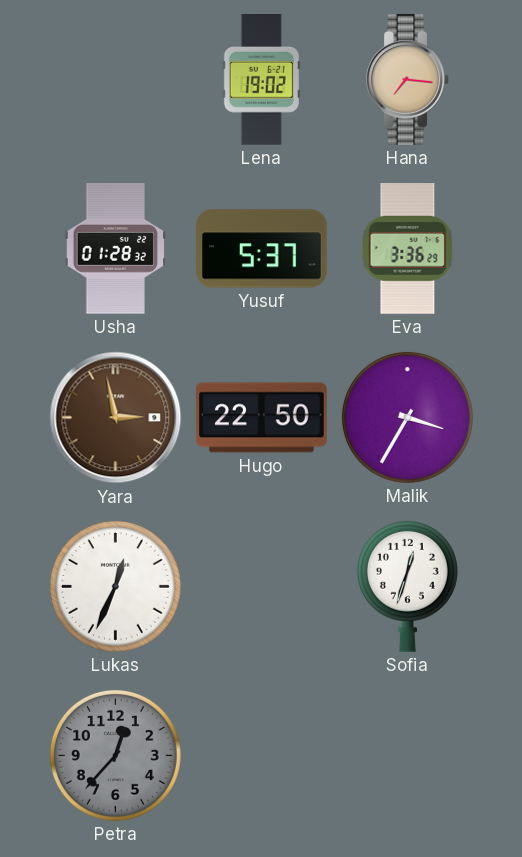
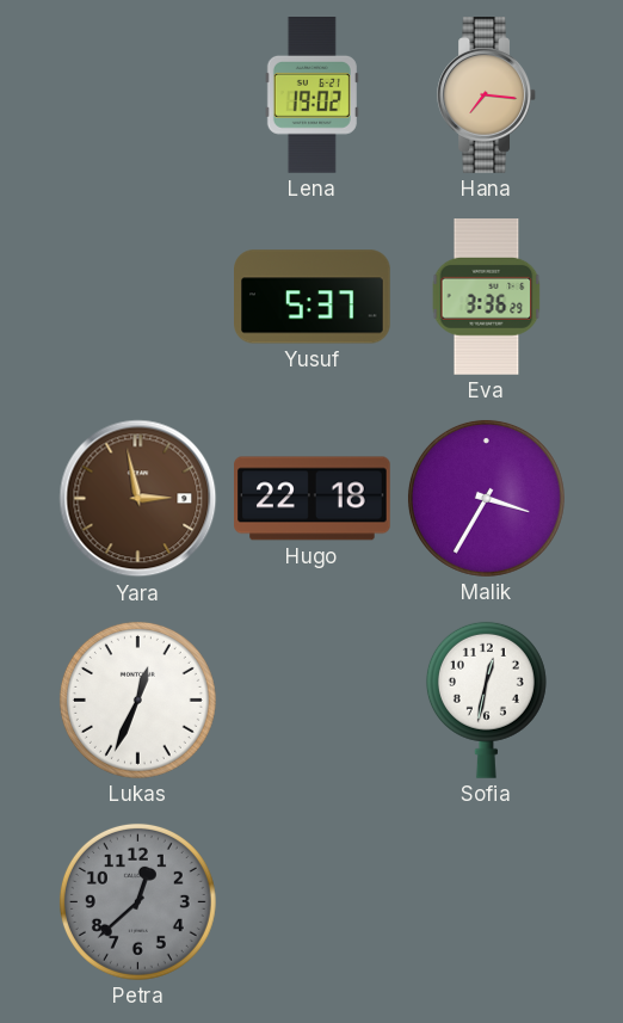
Usha: 01:28 -> none
Hugo: 22:50 -> 22:18
Sofia: 12:33 -> 12:32
Petra: 12:37 -> 12:38
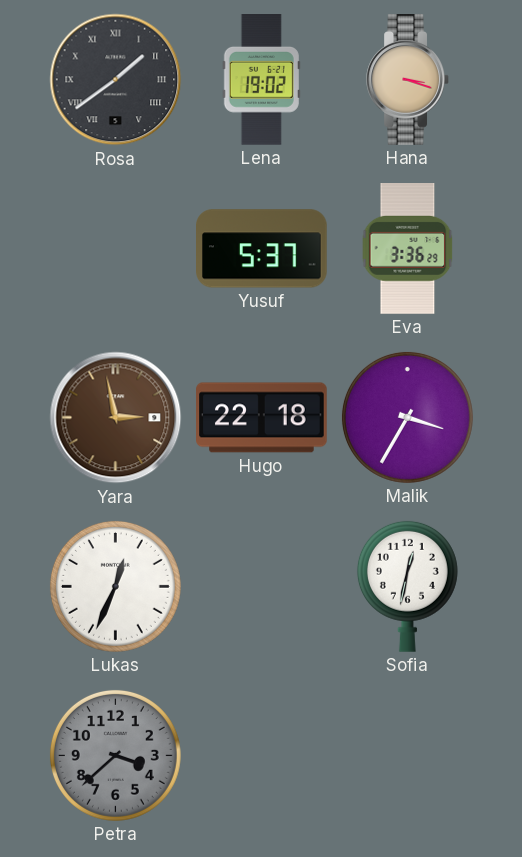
Rosa: none -> 1:39
Hana: 7:16 -> 3:18
Petra: 12:38 -> 3:38
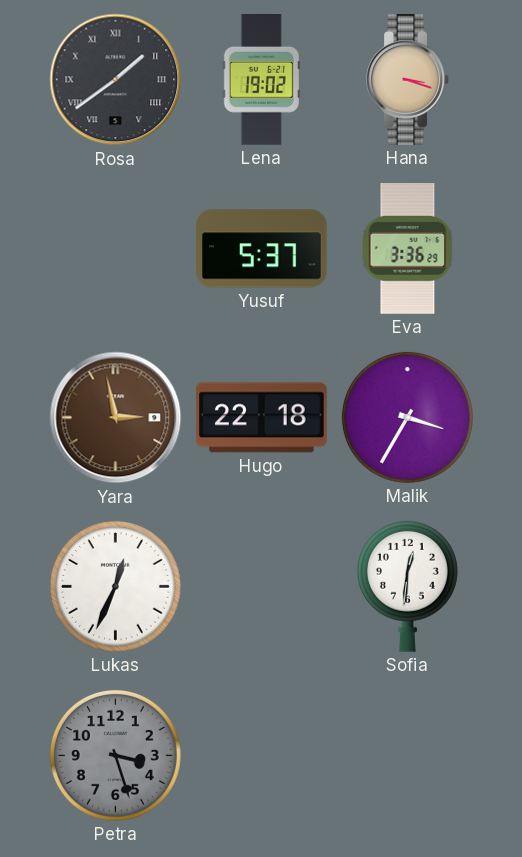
Sofia: 12:32 -> 12:31
Petra: 3:38 -> 3:27
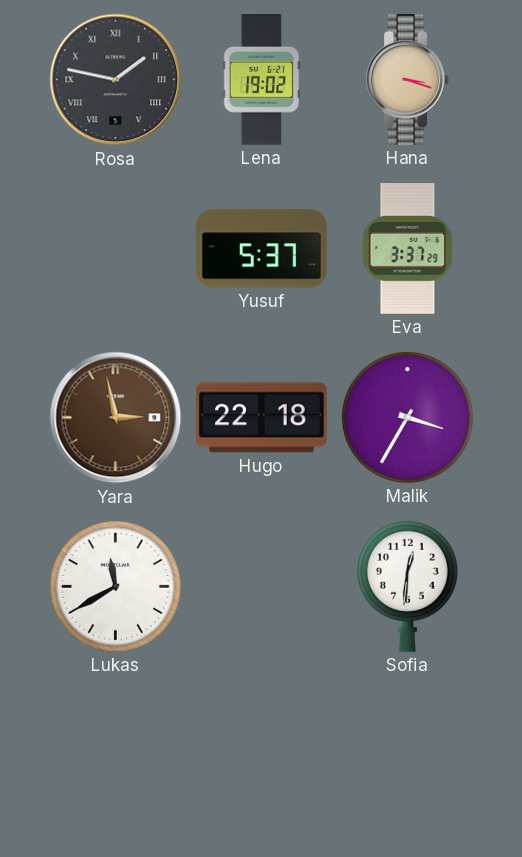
Rosa: 1:39 -> 1:47
Eva: 3:36 -> 3:37
Lukas: 12:34 -> 11:40
Petra: 3:27 -> none
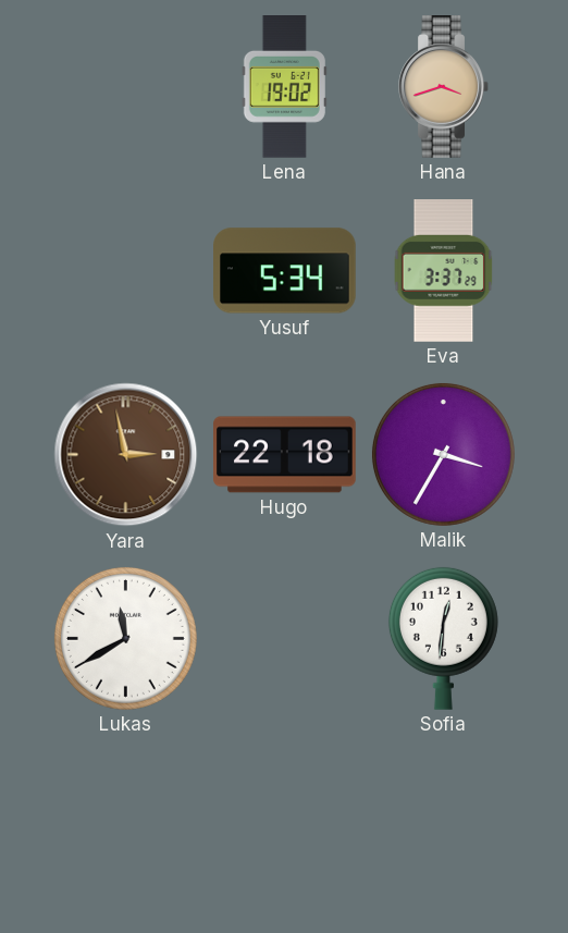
Rosa: 1:47 -> none
Hana: 3:18 -> 3:42
Yusuf: 5:37 -> 5:34
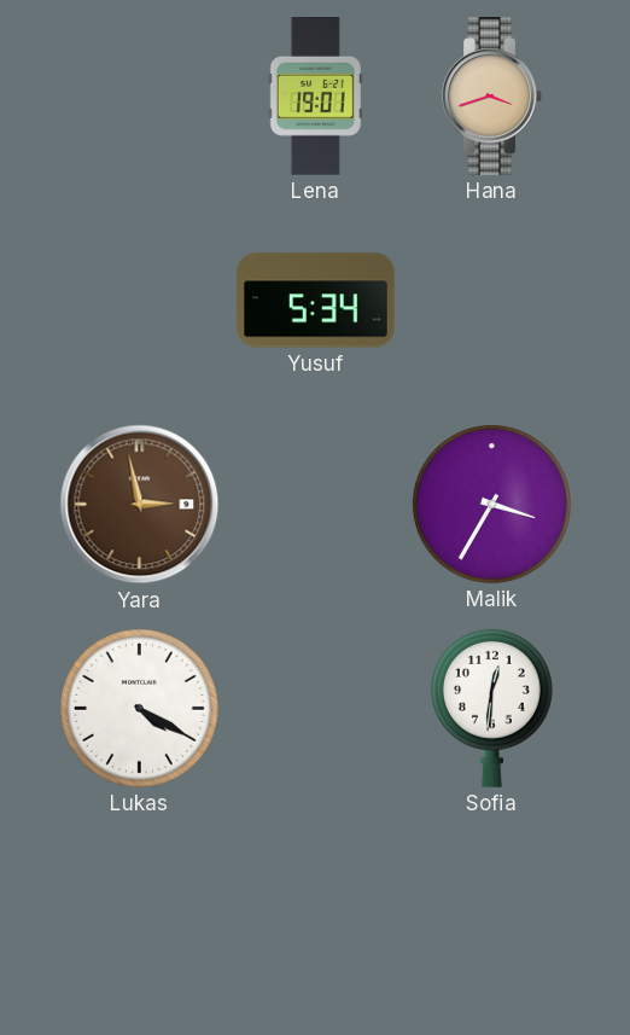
Lena: 19:02 -> 19:01
Eva: 3:37 -> none
Hugo: 22:18 -> none
Lukas: 11:40 -> 4:20
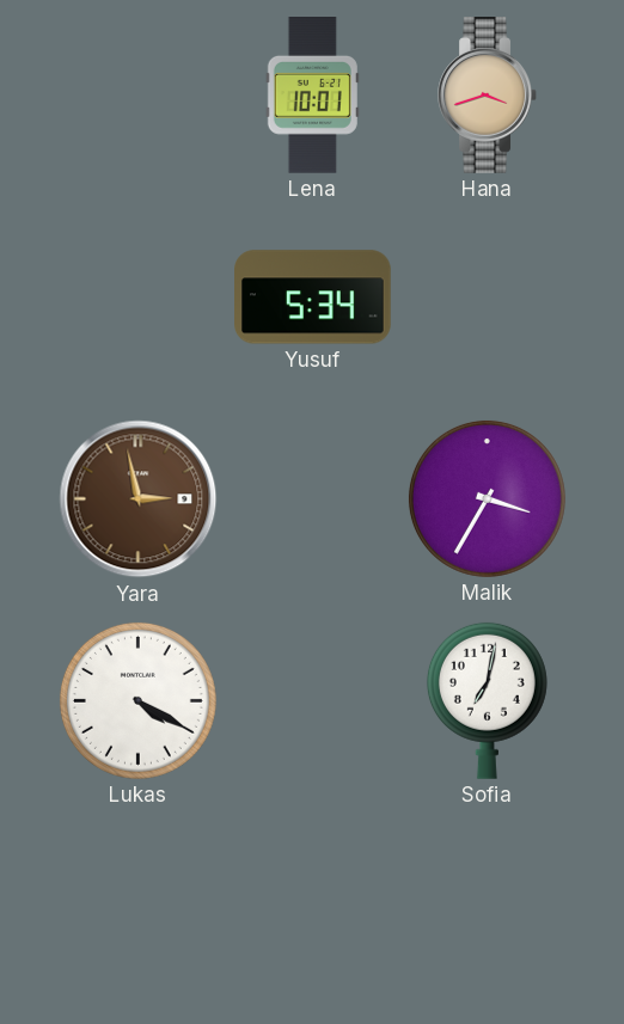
Lena: 19:01 -> 10:01
Sofia: 12:31 -> 7:02
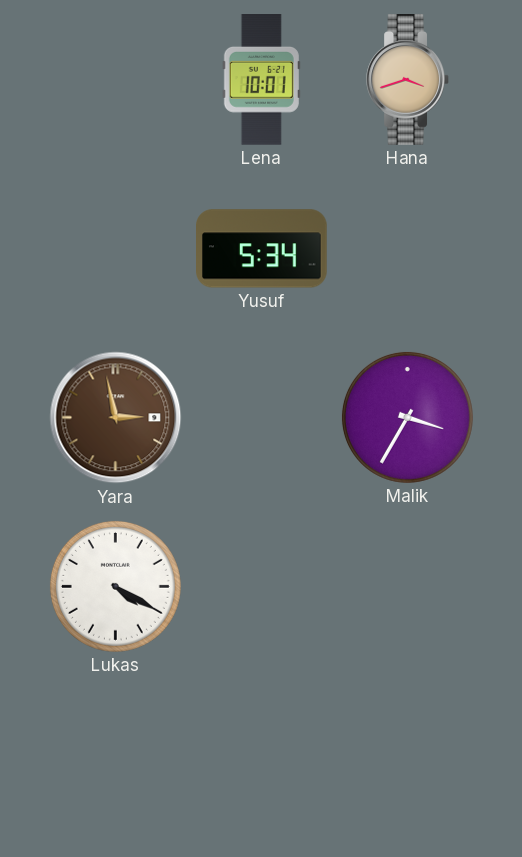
Sofia: 7:02 -> none
